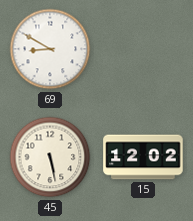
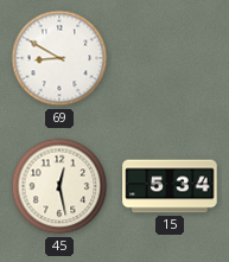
45: 5:28 -> 12:28
15: 12:02 -> 5:34
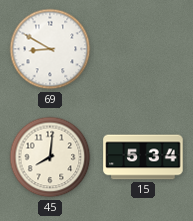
45: 12:28 -> 8:01
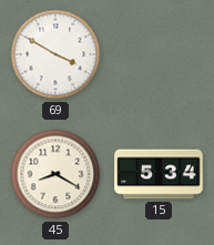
69: 8:50 -> 3:50
45: 8:01 -> 8:20
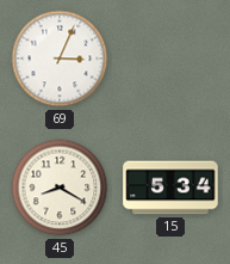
69: 3:50 -> 3:04
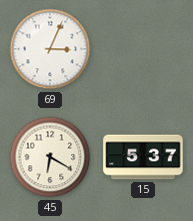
45: 8:20 -> 6:20
15: 5:34 -> 5:37
